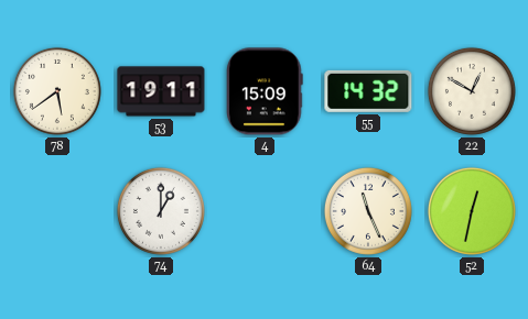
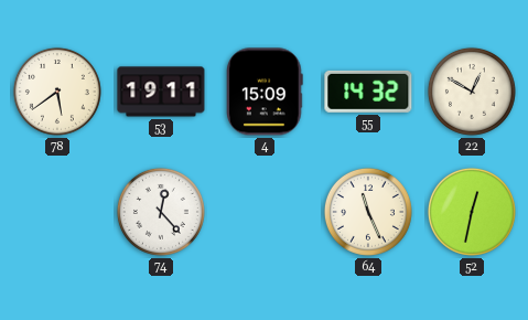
74: 1:00 -> 12:23
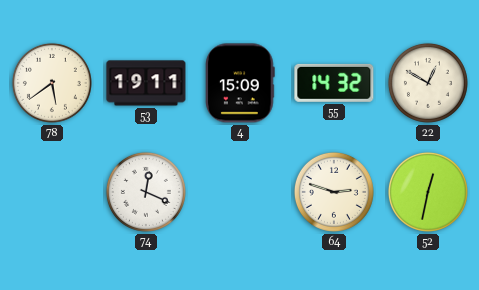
74: 12:23 -> 12:19
64: 11:26 -> 2:48
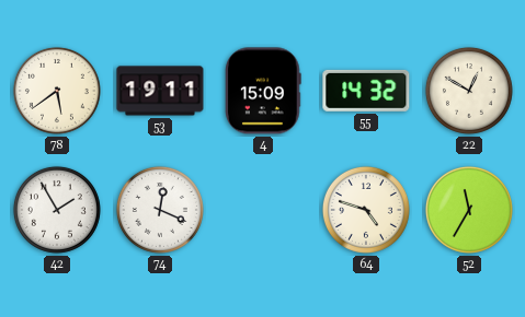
42: none -> 1:55
64: 2:48 -> 4:48
52: 12:32 -> 11:35
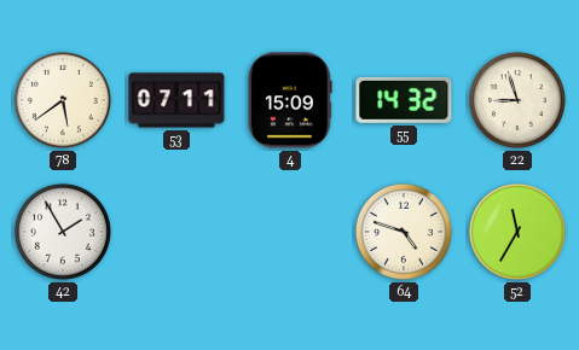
53: 19:11 -> 07:11
22: 12:50 -> 8:57
74: 12:19 -> none
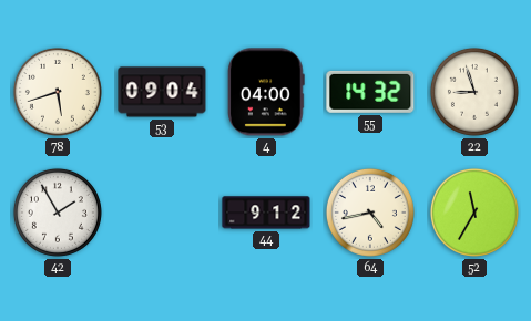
78: 5:39 -> 5:42
53: 07:11 -> 09:04
4: 15:09 -> 04:00
44: none -> 9:12
64: 4:48 -> 4:43
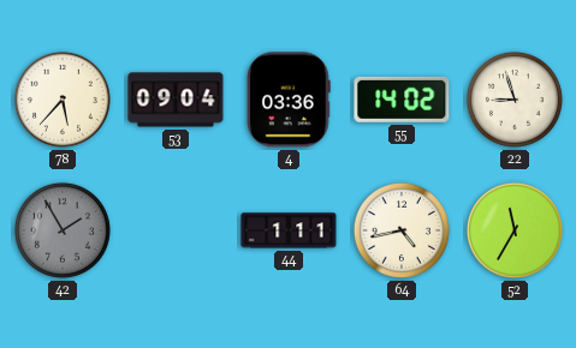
78: 5:42 -> 5:37
4: 04:00 -> 03:36
55: 14:32 -> 14:02
42 dial: white -> grey
44: 9:12 -> 1:11
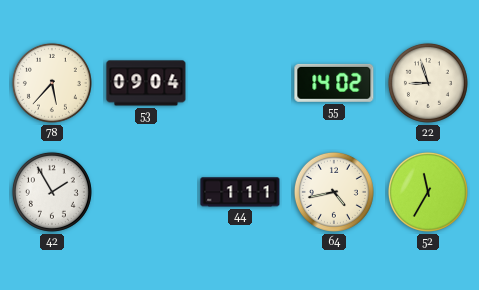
4: 03:36 -> none
42 dial: grey -> white
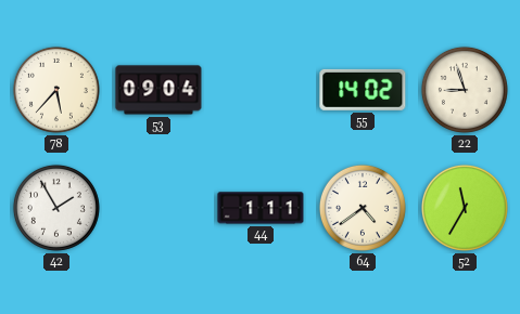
64: 4:43 -> 4:39
